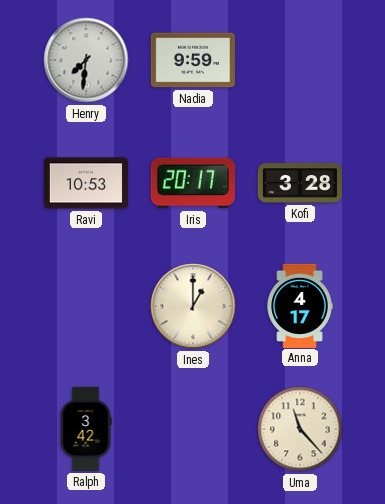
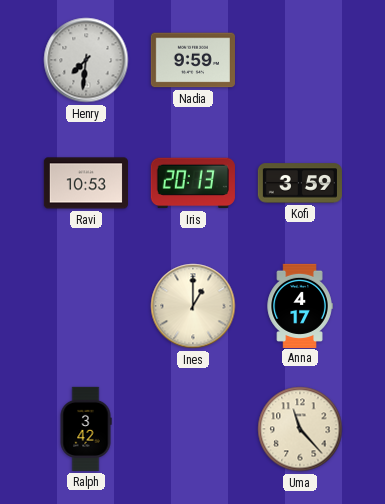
Iris: 20:17 -> 20:13
Kofi: 3:28 -> 3:59
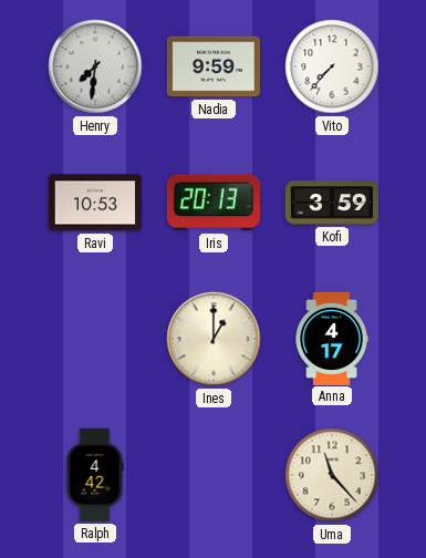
Vito: none -> 7:37
Ralph: 3:42 -> 4:42
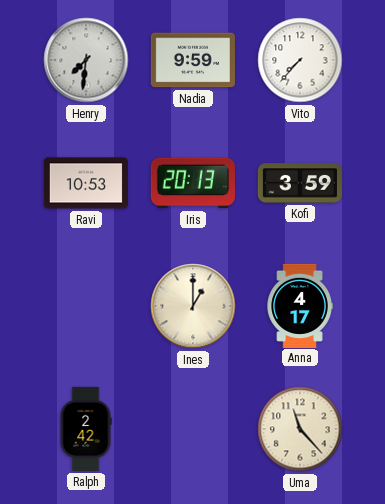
Ralph: 4:42 -> 2:42
